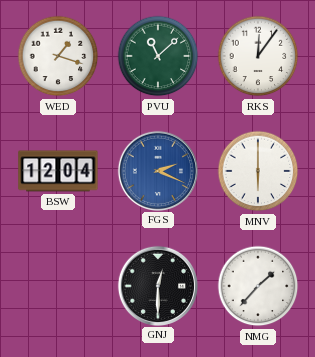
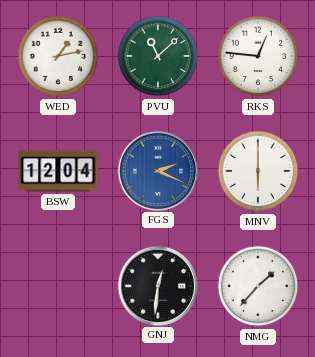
WED: 1:18 -> 1:13
RKS: 12:06 -> 12:46
GNJ: 12:30 -> 12:31
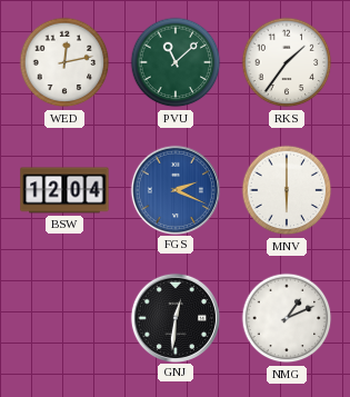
WED: 1:13 -> 12:13
RKS: 12:46 -> 1:36
NMG: 1:37 -> 1:11
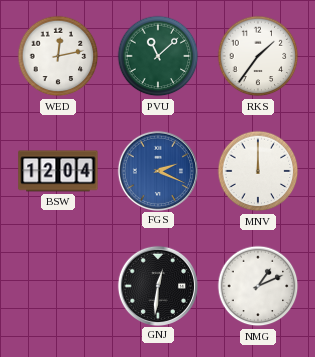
MNV: 6:00 -> 12:00
